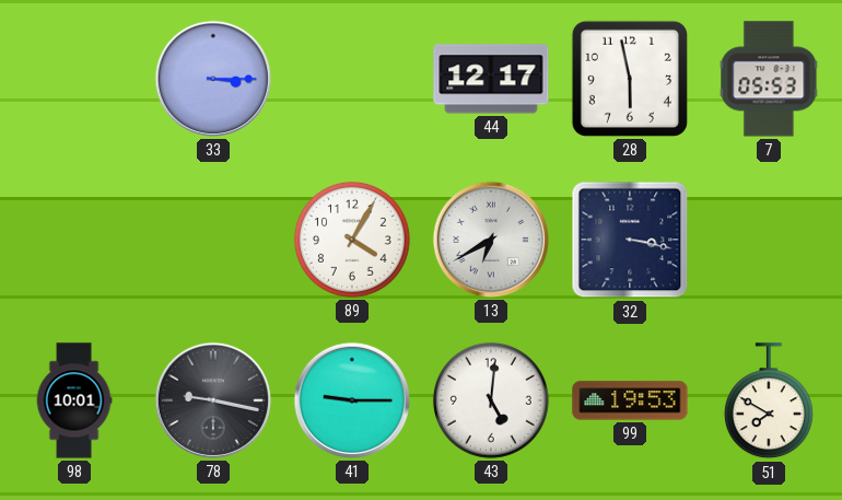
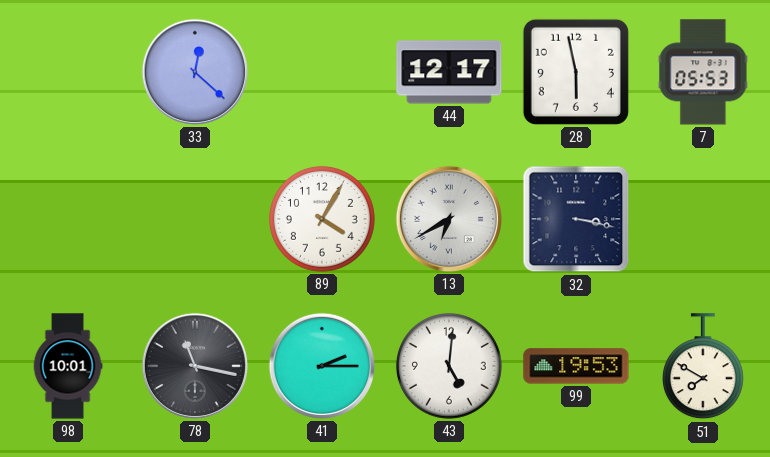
33: 3:15 -> 12:22
78: 9:17 -> 11:17
41: 9:15 -> 2:15
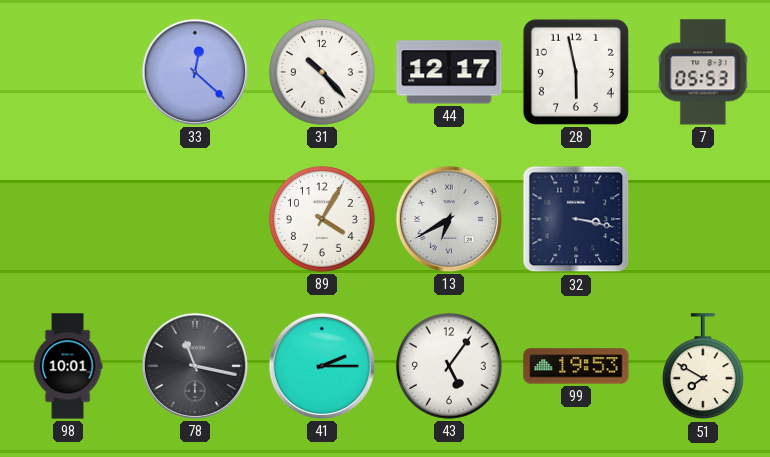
31: none -> 10:23
43: 5:01 -> 5:06
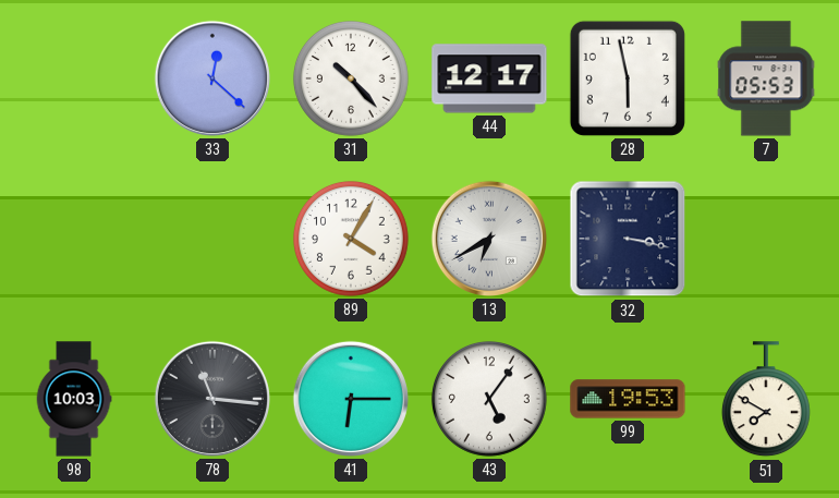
98: 10:01 -> 10:03
78: 11:17 -> 11:16
41: 2:15 -> 6:15
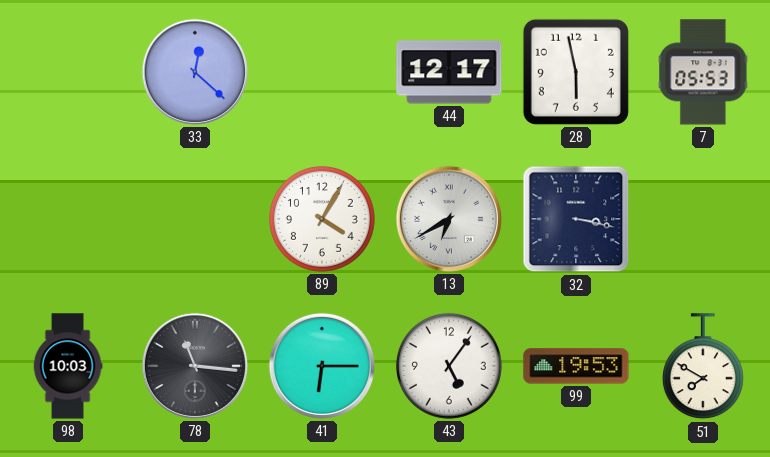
31: 10:23 -> none
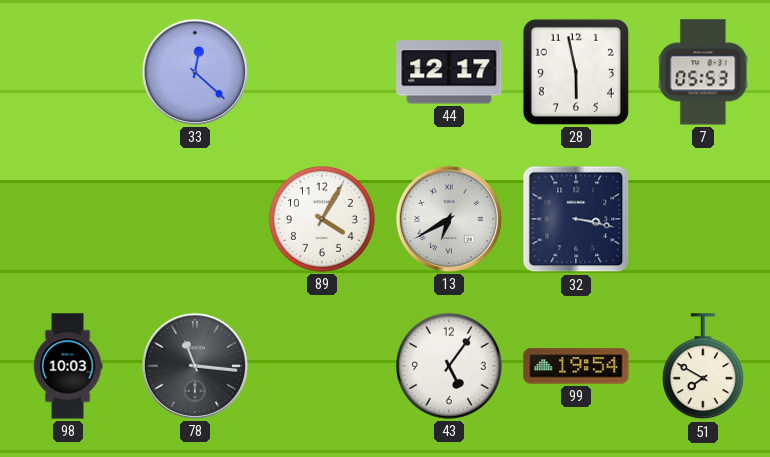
41: 6:15 -> none
99: 19:53 -> 19:54
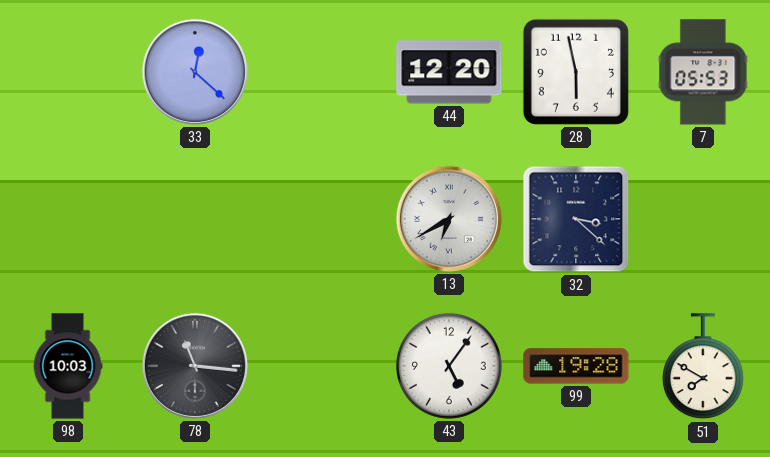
44: 12:17 -> 12:20
89: 4:05 -> none
32: 3:17 -> 3:22
99: 19:54 -> 19:28
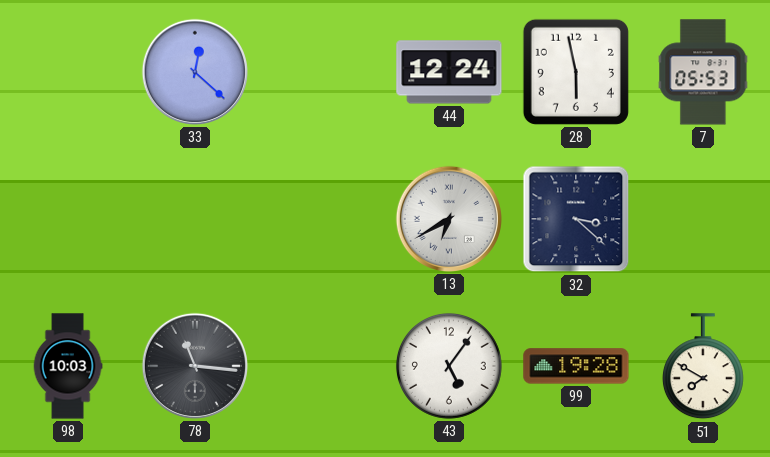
44: 12:20 -> 12:24
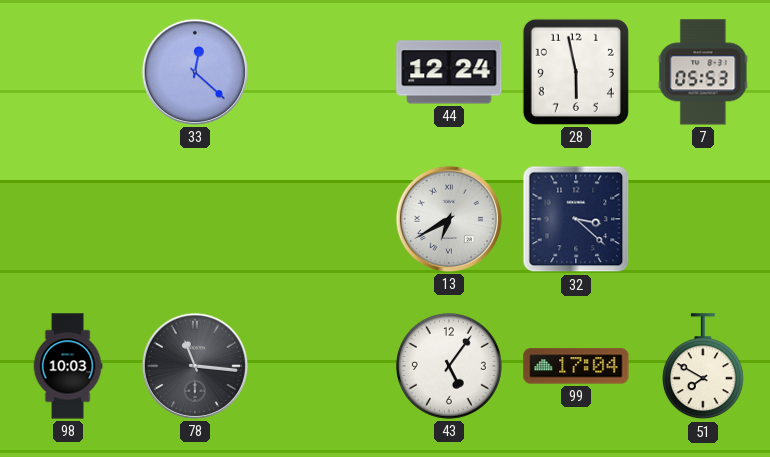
99: 19:28 -> 17:04
